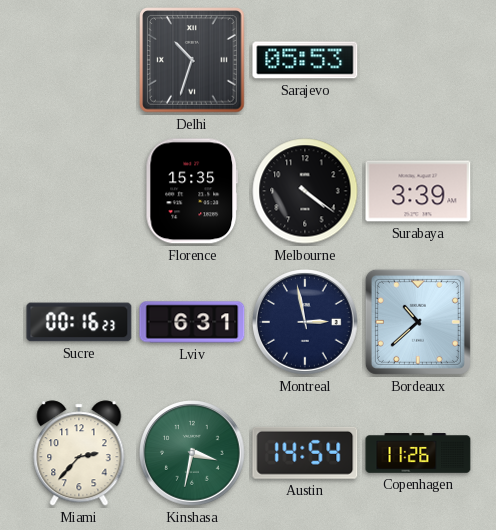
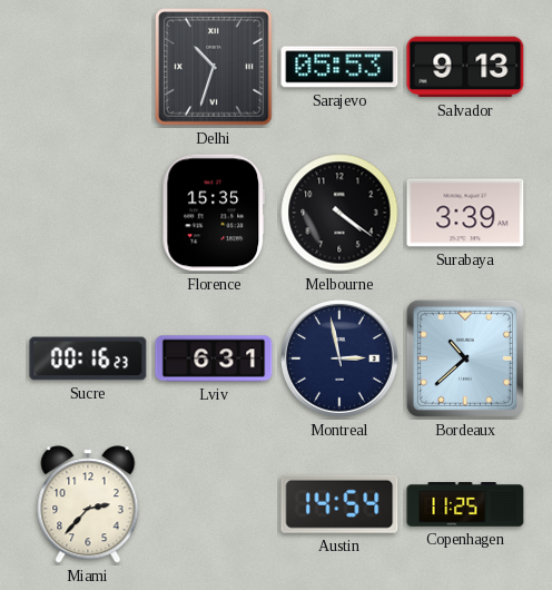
Salvador: none -> 9:13
Kinshasa: 3:32 -> none
Copenhagen: 11:26 -> 11:25
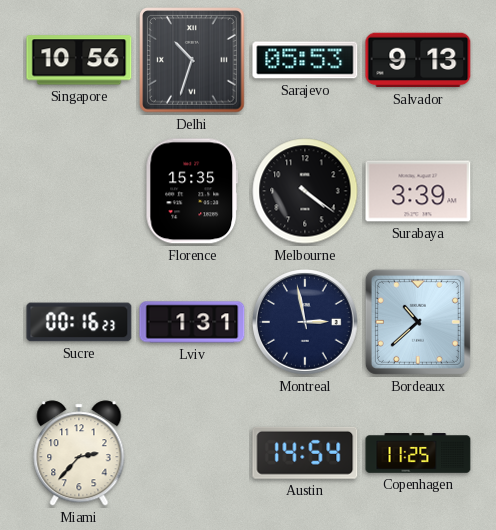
Singapore: none -> 10:56
Lviv: 6:31 -> 1:31
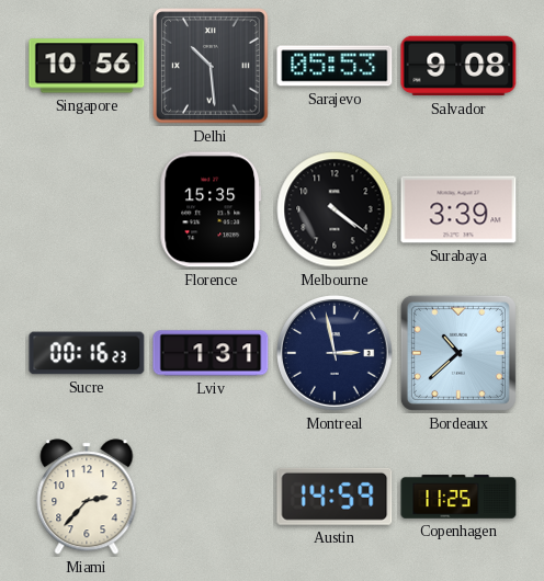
Delhi: 10:33 -> 10:29
Salvador: 9:13 -> 9:08
Austin: 14:54 -> 14:59
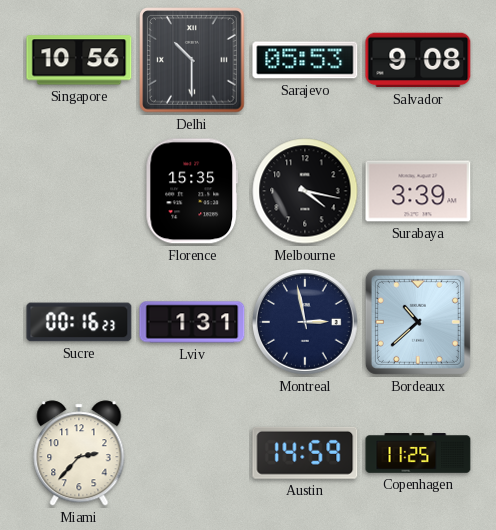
Delhi: 10:29 -> 10:30
Melbourne: 4:21 -> 4:17
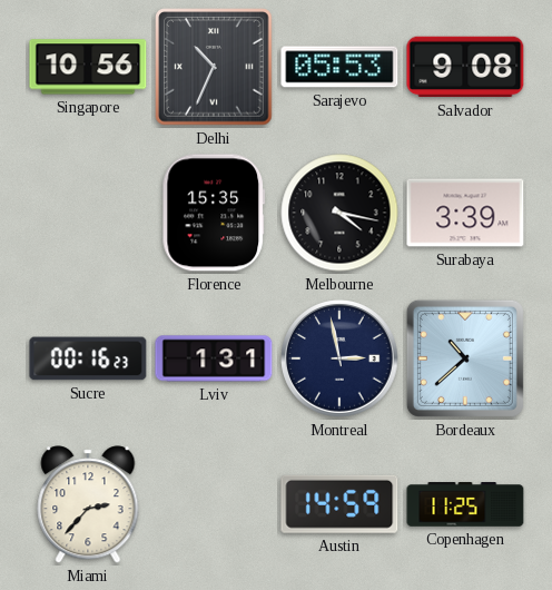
Delhi: 10:30 -> 10:34
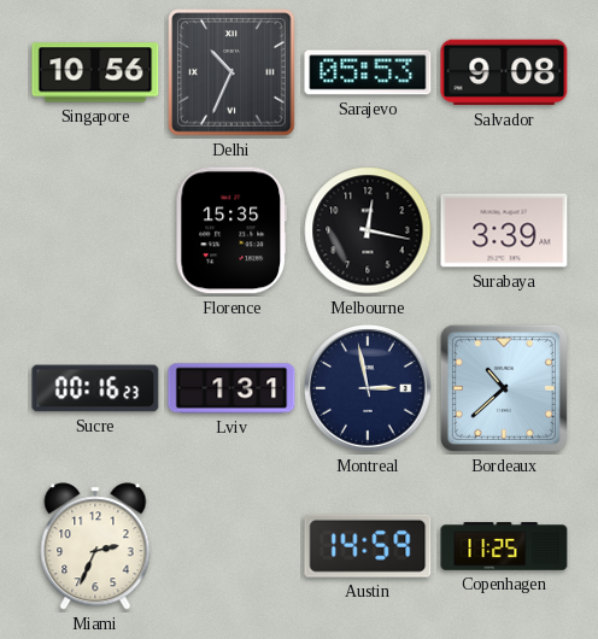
Melbourne: 4:17 -> 12:17
Miami: 2:37 -> 2:34
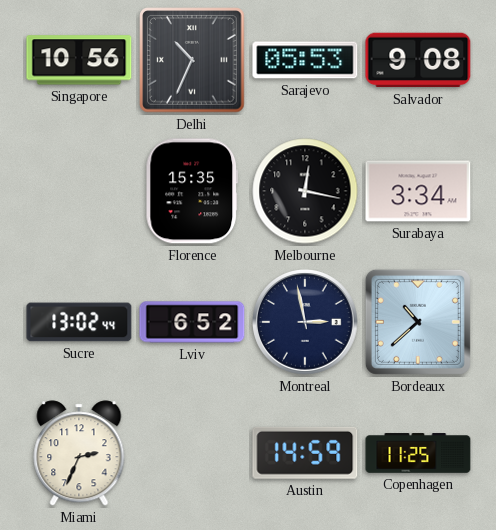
Surabaya: 3:39 -> 3:34
Sucre: 00:16 -> 13:02
Lviv: 1:31 -> 6:52
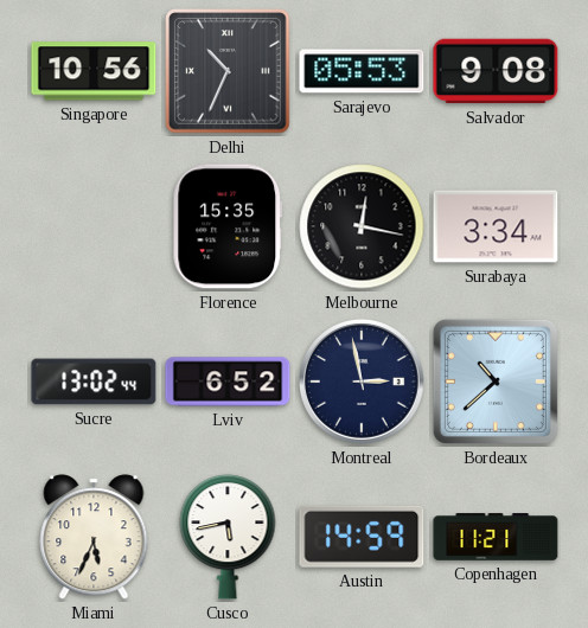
Miami: 2:34 -> 5:34
Cusco: none -> 5:43
Copenhagen: 11:25 -> 11:21
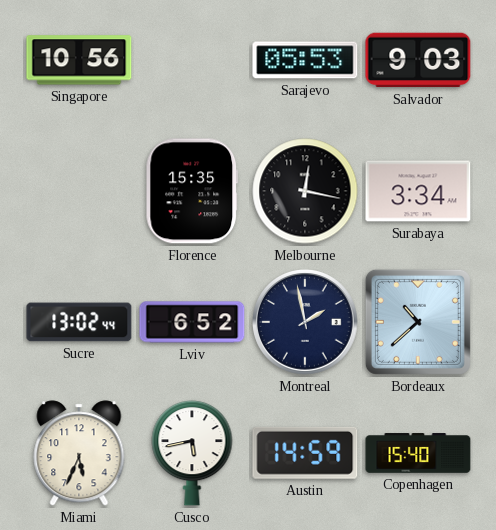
Delhi: 10:34 -> none
Salvador: 9:08 -> 9:03
Montreal: 2:58 -> 1:58
Copenhagen: 11:21 -> 15:40
